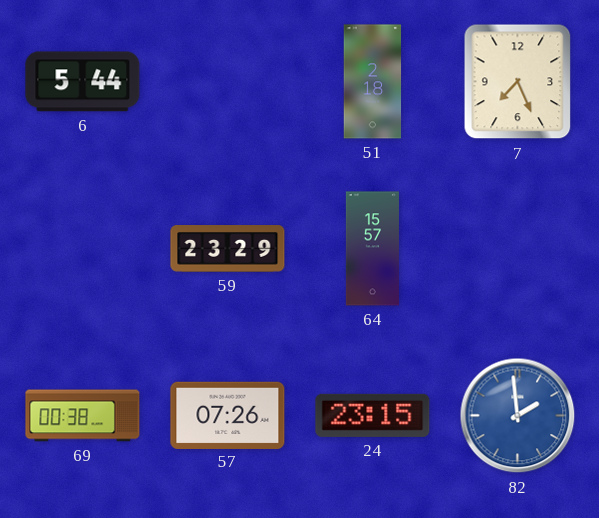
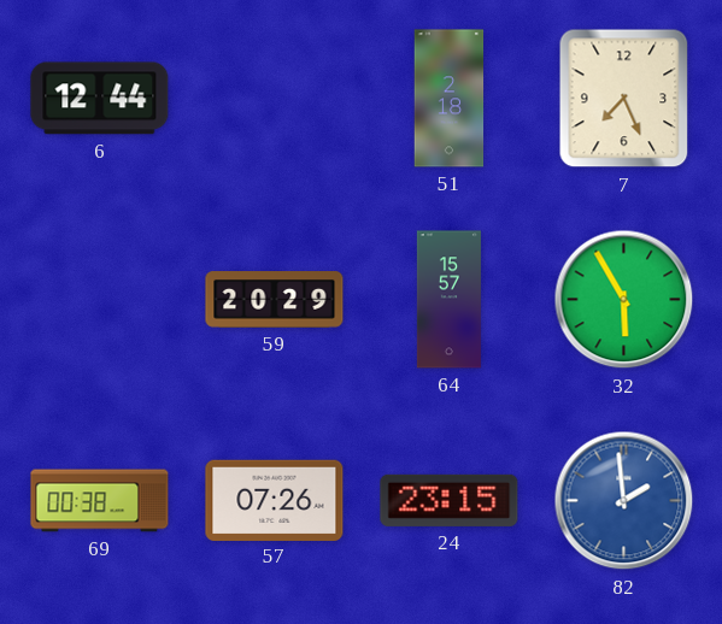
6: 5:44 -> 12:44
59: 23:29 -> 20:29
32: none -> 5:55
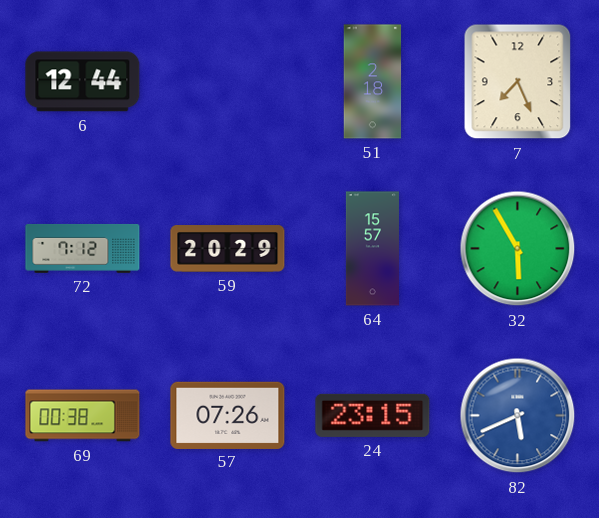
72: none -> 7:12
82: 1:59 -> 5:41
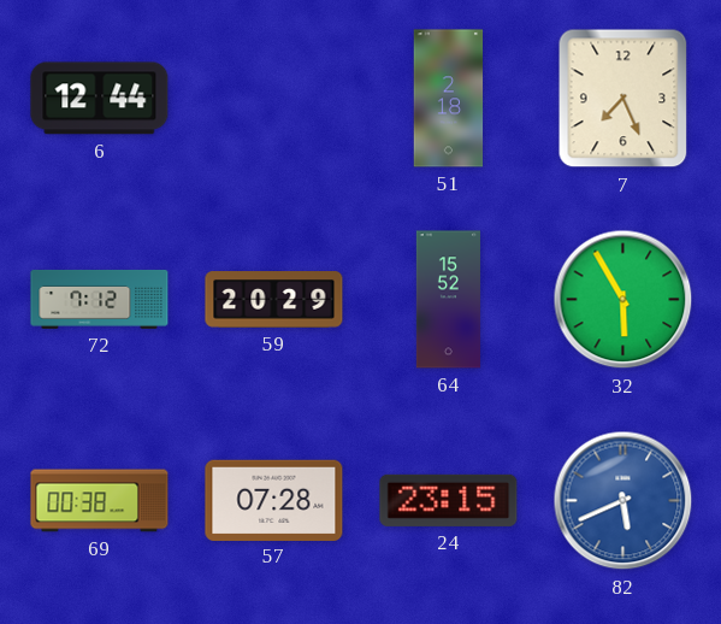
64: 15:57 -> 15:52
57: 07:26 -> 07:28
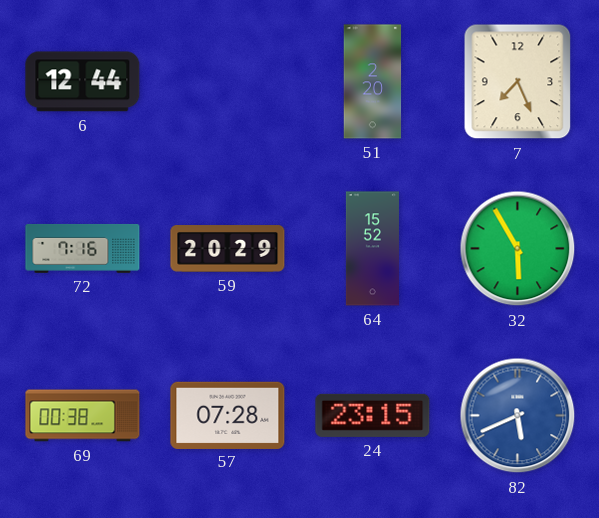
51: 2:18 -> 2:20
72: 7:12 -> 7:16
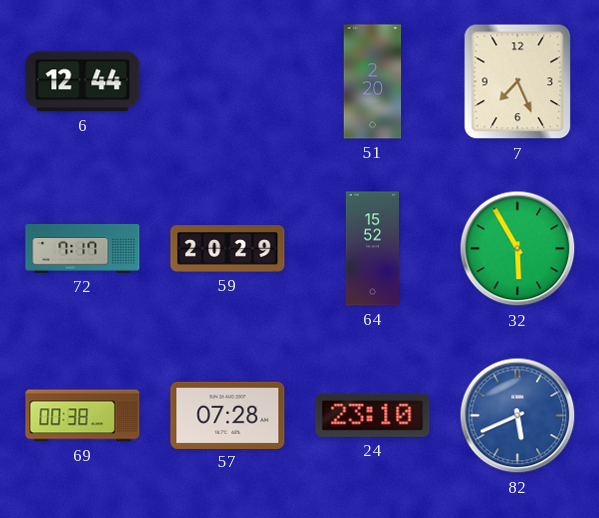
72: 7:16 -> 7:17
24: 23:15 -> 23:10
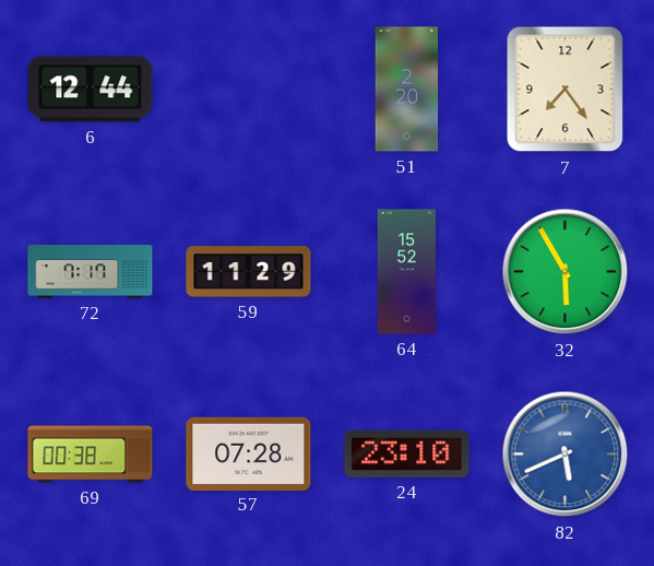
7: 7:26 -> 7:24
59: 20:29 -> 11:29
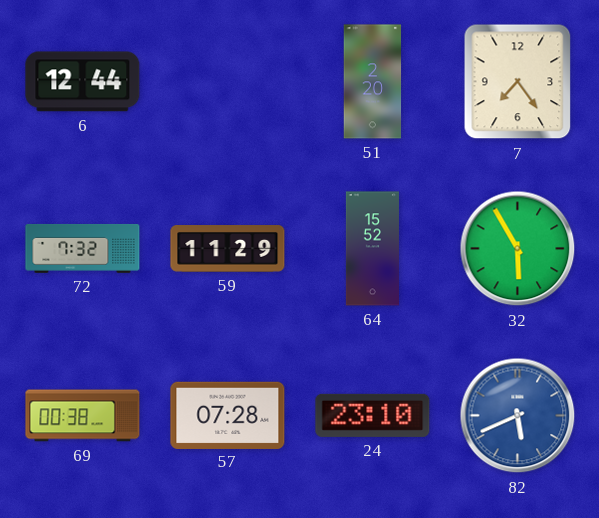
72: 7:17 -> 7:32
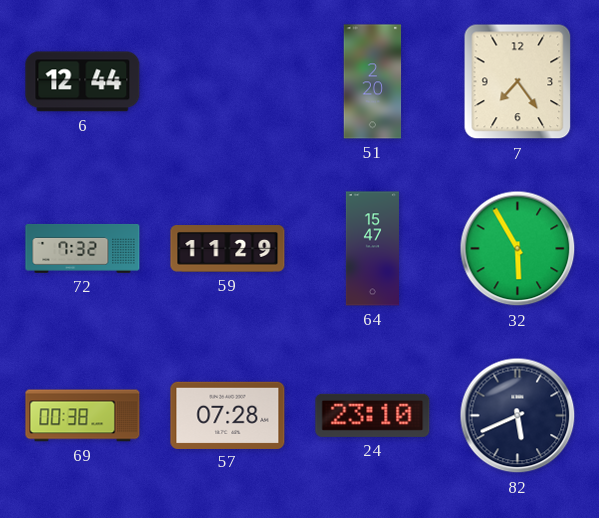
64: 15:52 -> 15:47
82 dial: blue -> navy
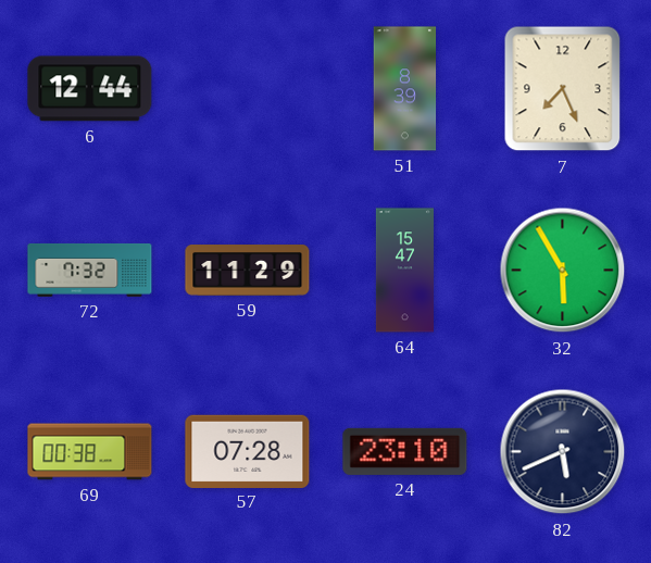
51: 2:20 -> 8:39
7: 7:24 -> 7:26
